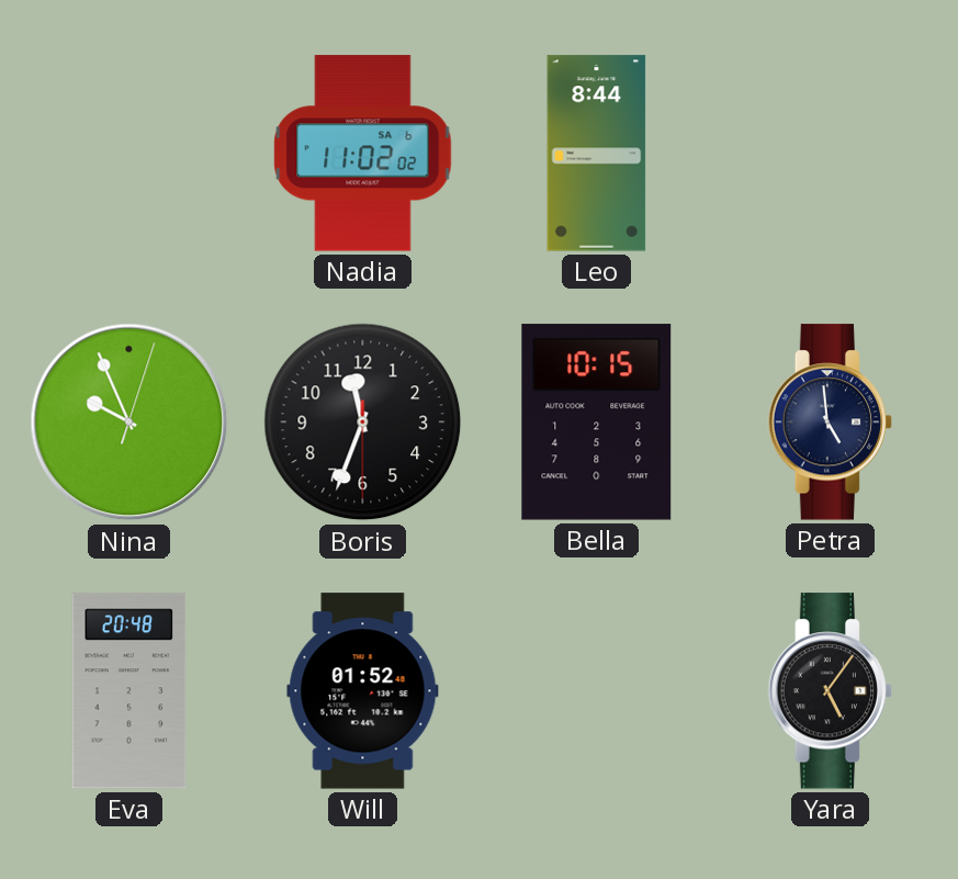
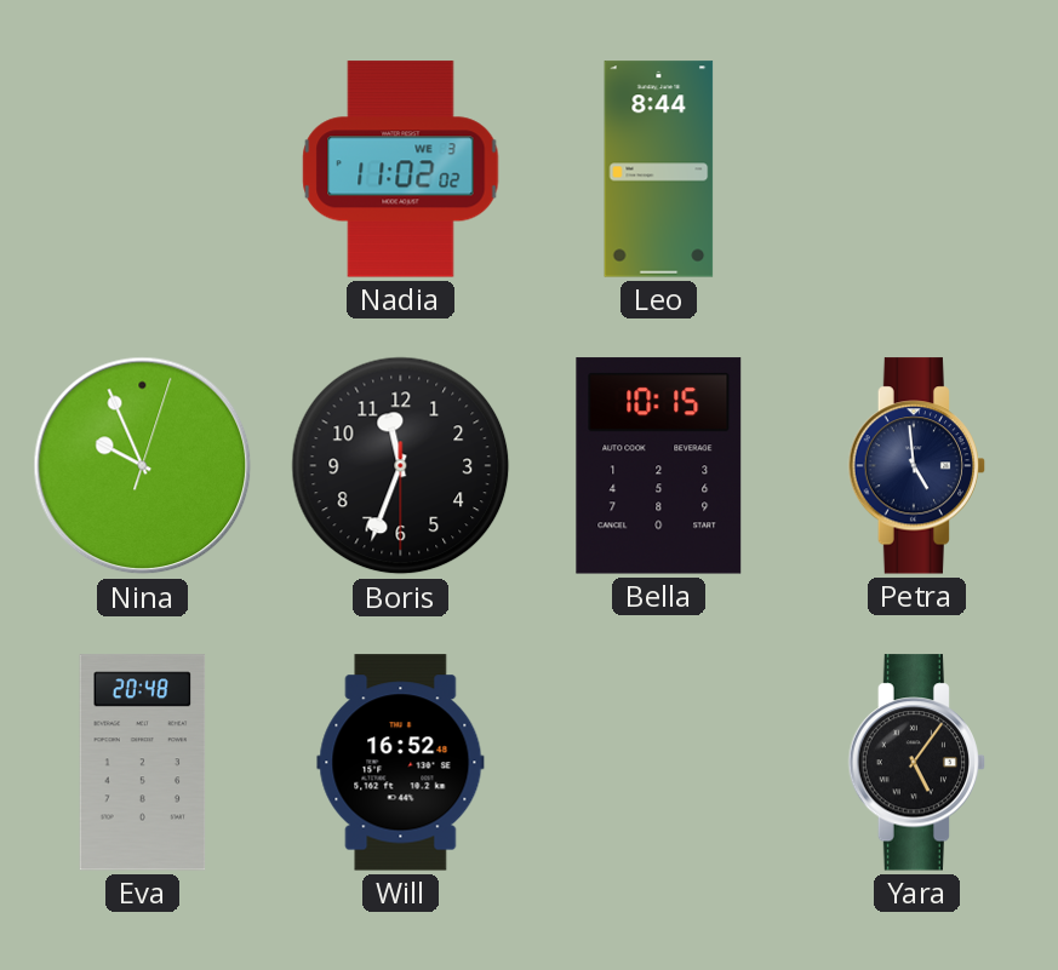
Nadia date: SA 6 -> WE 3
Will: 01:52 -> 16:52
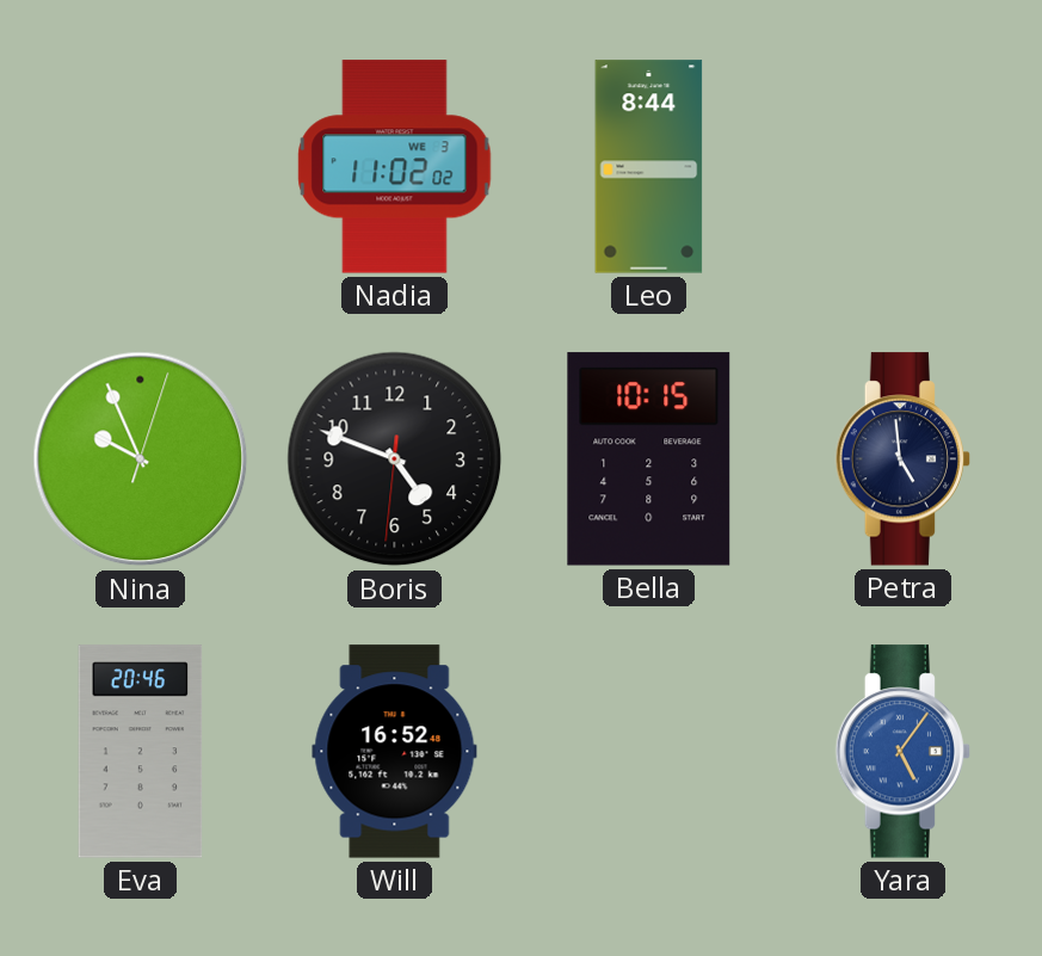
Boris: 11:33 -> 4:48
Eva: 20:48 -> 20:46
Yara dial: black -> blue
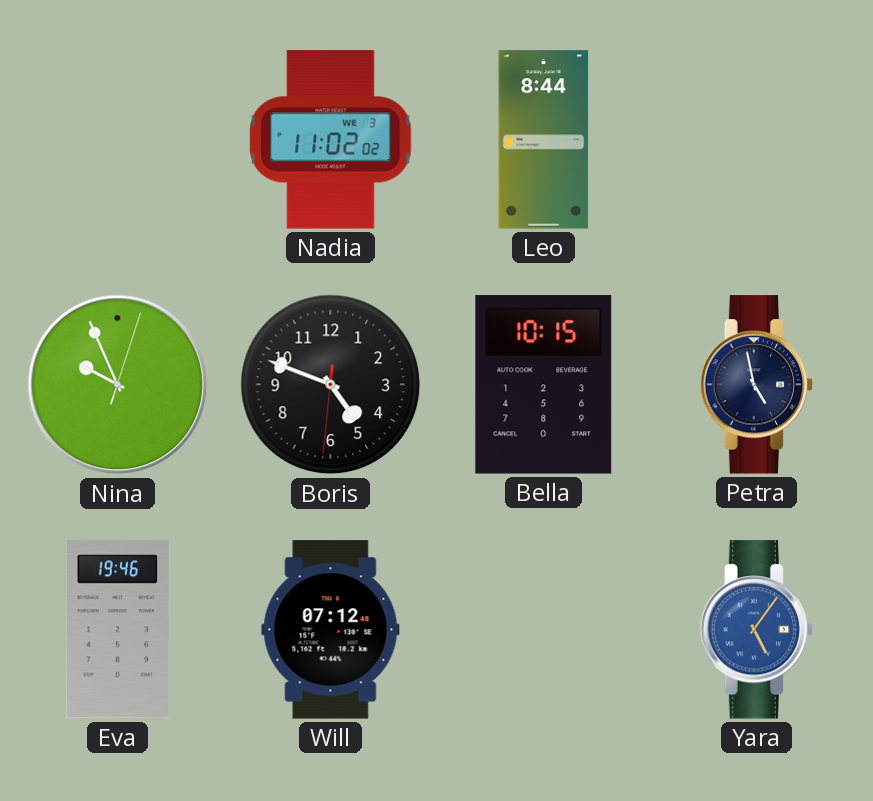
Petra: 4:59 -> 4:58
Eva: 20:46 -> 19:46
Will: 16:52 -> 07:12
